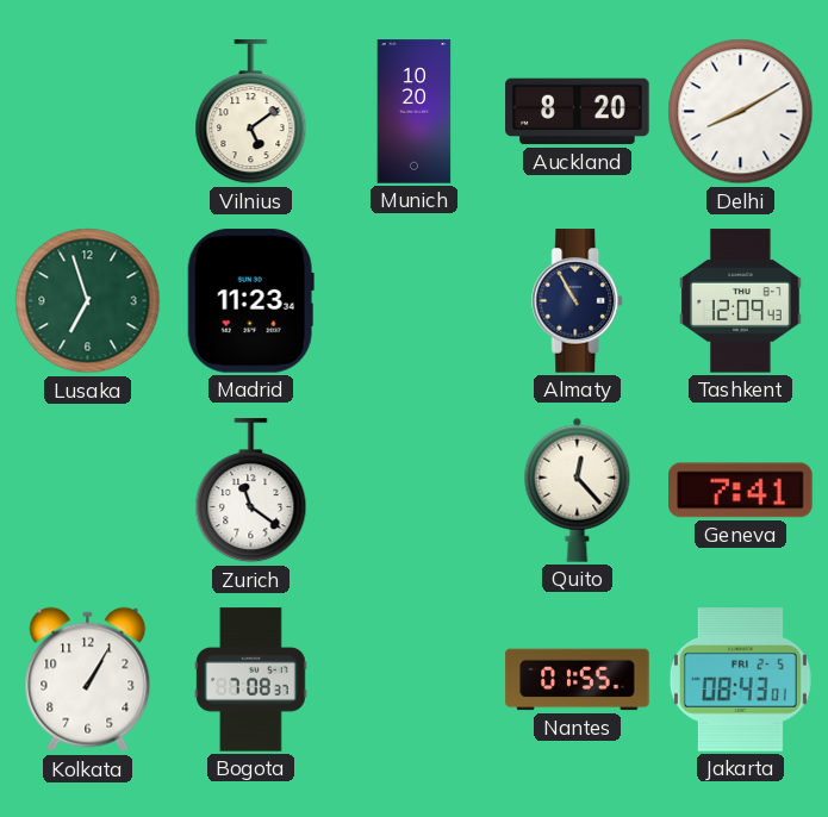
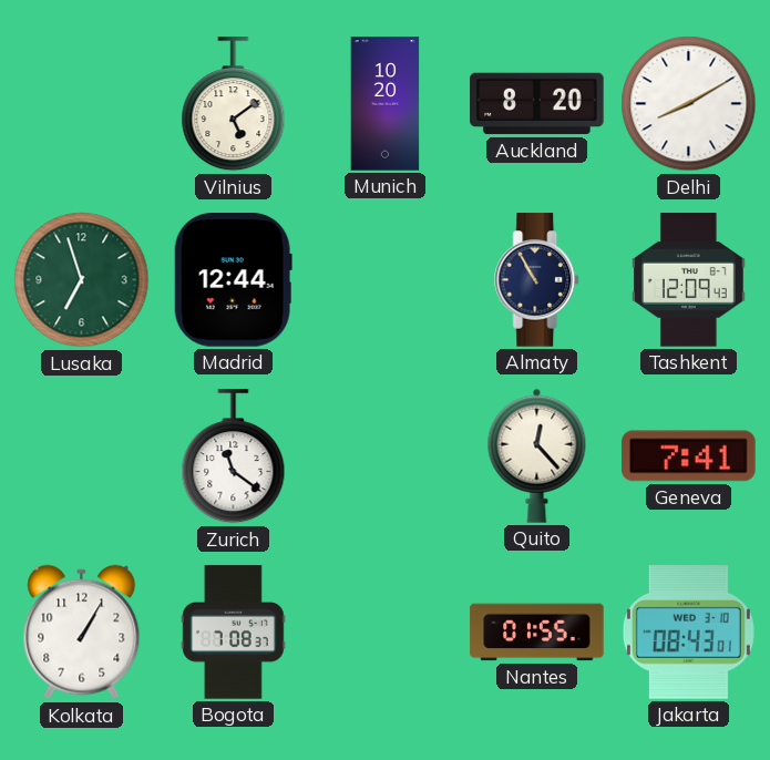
Madrid: 11:23 -> 12:44
Jakarta date: FRI 2-5 -> WED 3-10
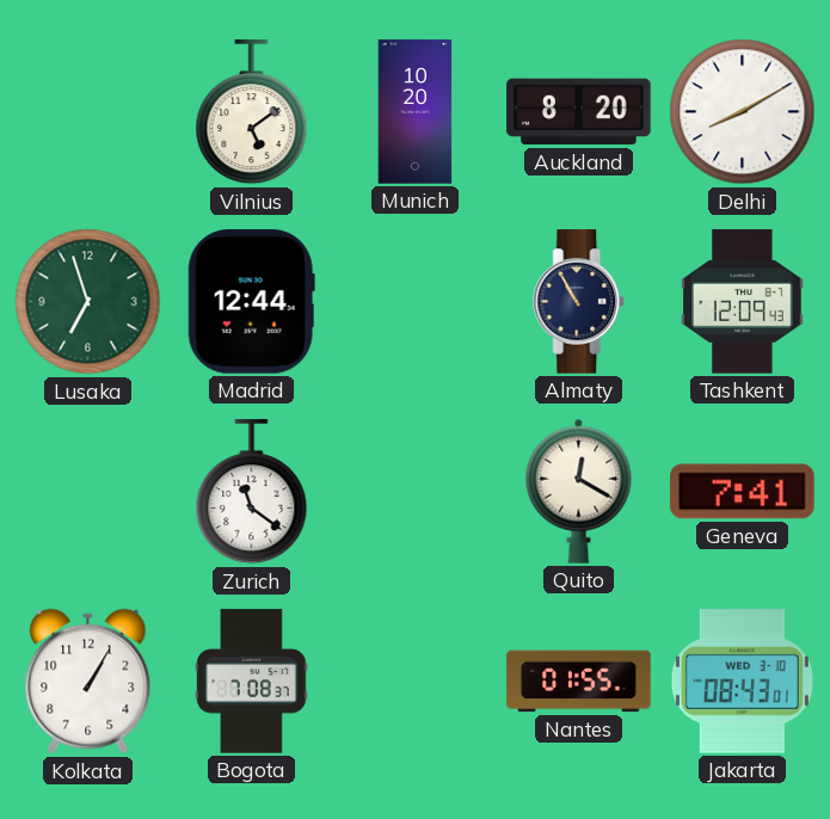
Quito: 12:23 -> 12:20
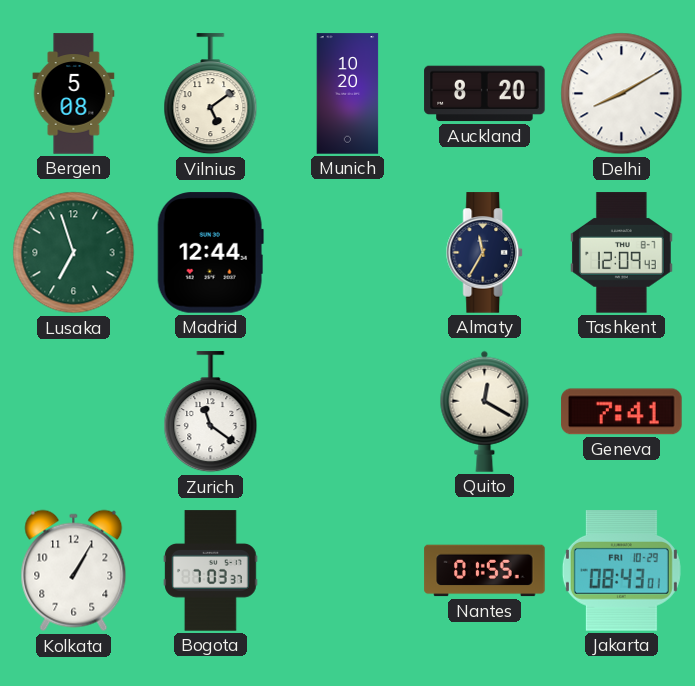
Bergen: none -> 5:08
Almaty: 10:55 -> 11:35
Bogota: 7:08 -> 7:03
Jakarta date: WED 3-10 -> FRI 10-29
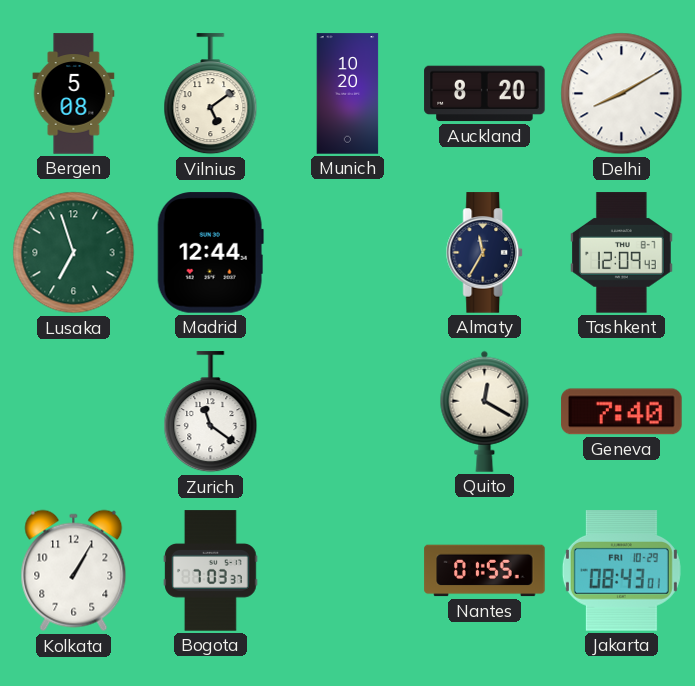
Geneva: 7:41 -> 7:40
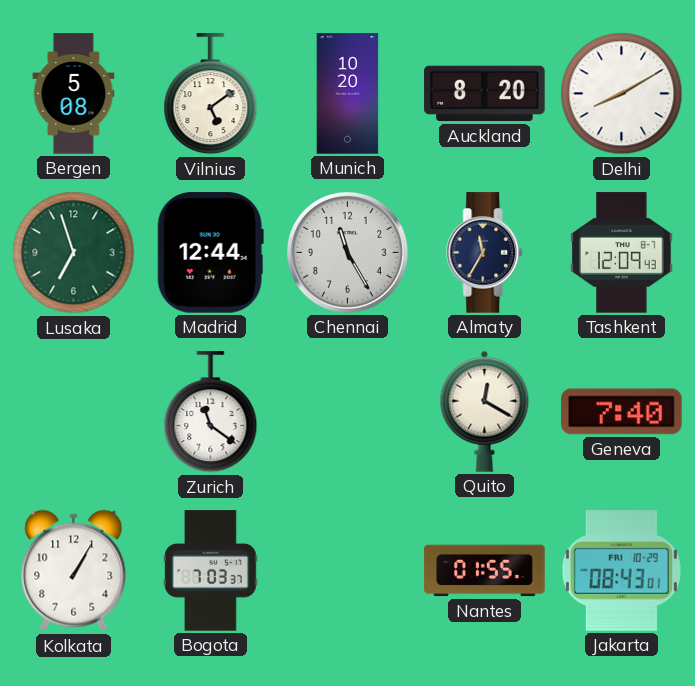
Chennai: none -> 11:25
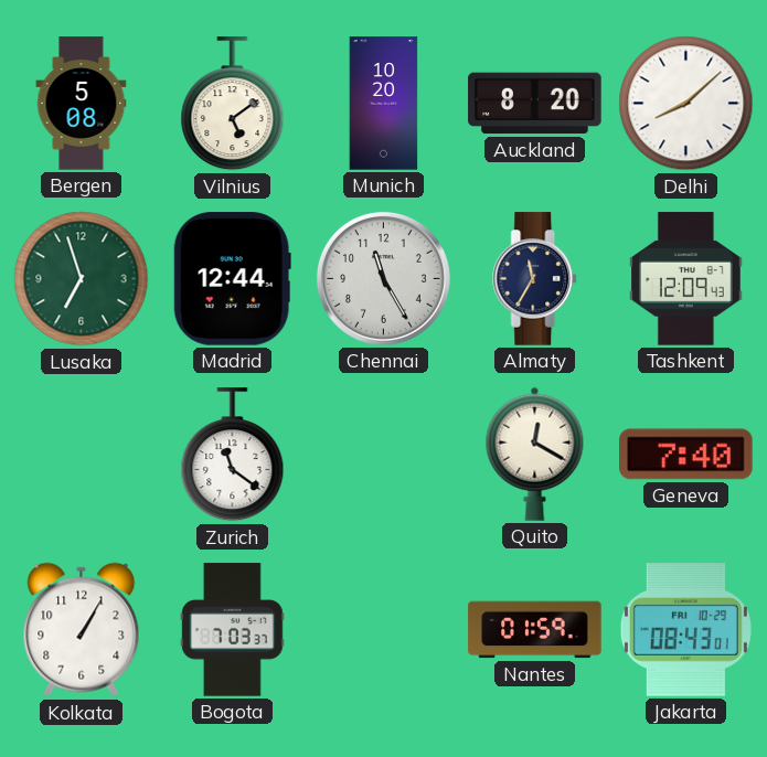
Delhi: 8:10 -> 8:08
Nantes: 01:55 -> 01:59
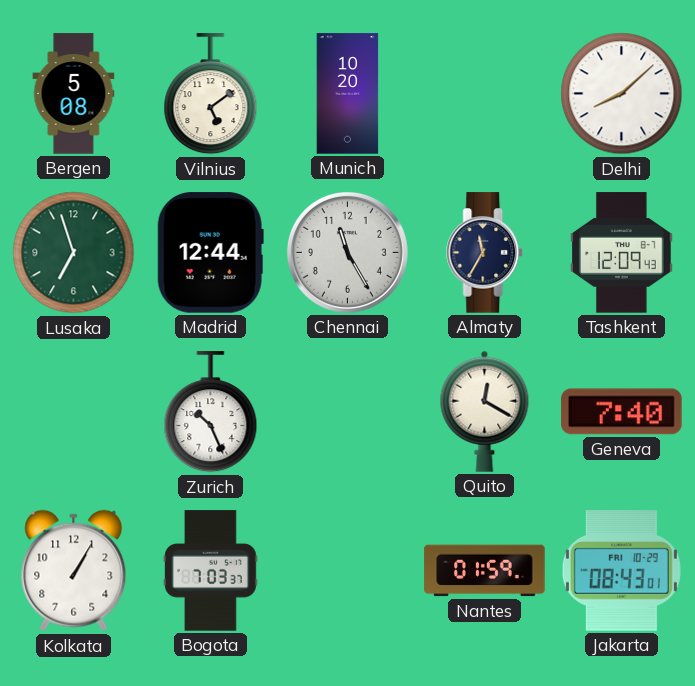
Auckland: 8:20 -> none
Zurich: 11:21 -> 10:26
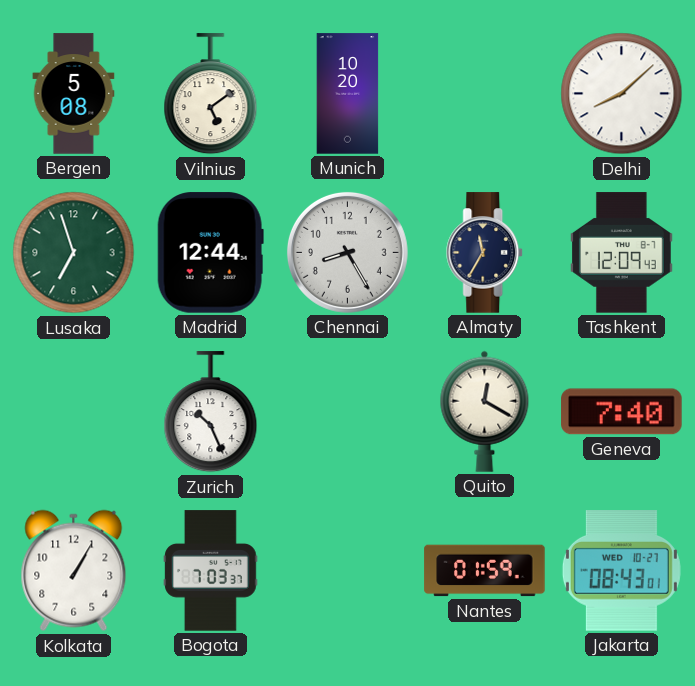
Chennai: 11:25 -> 8:25
Jakarta date: FRI 10-29 -> WED 10-27
